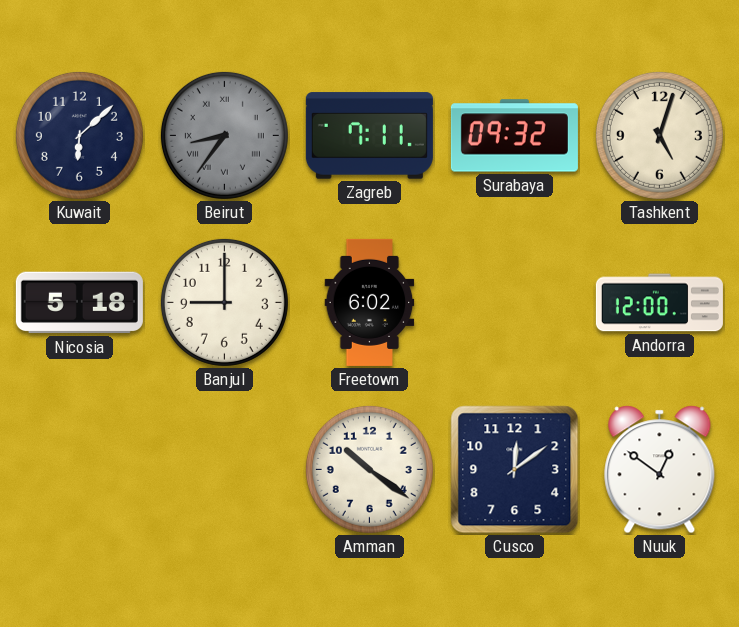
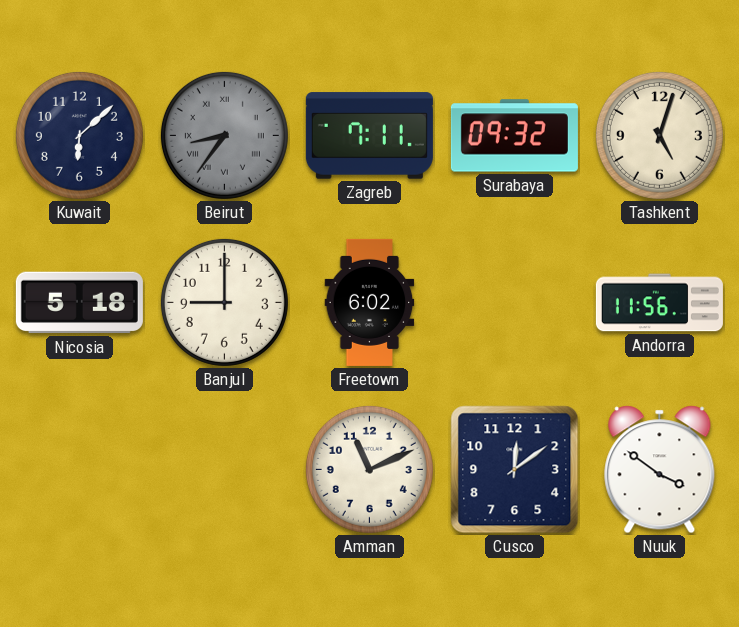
Andorra: 12:00 -> 11:56
Amman: 10:21 -> 11:11
Nuuk: 12:51 -> 3:51
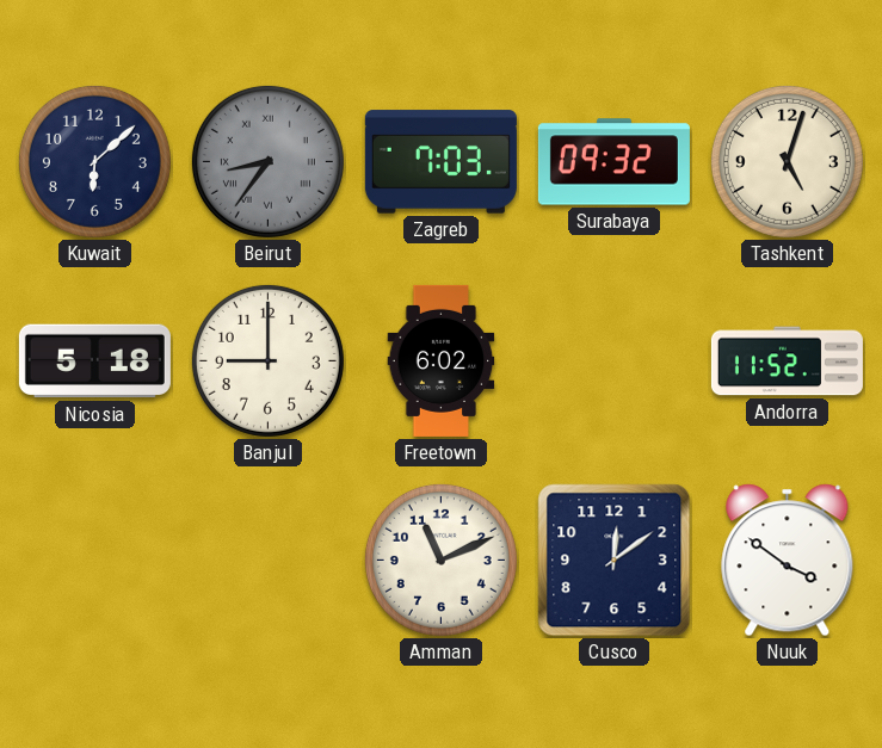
Zagreb: 7:11 -> 7:03
Andorra: 11:56 -> 11:52
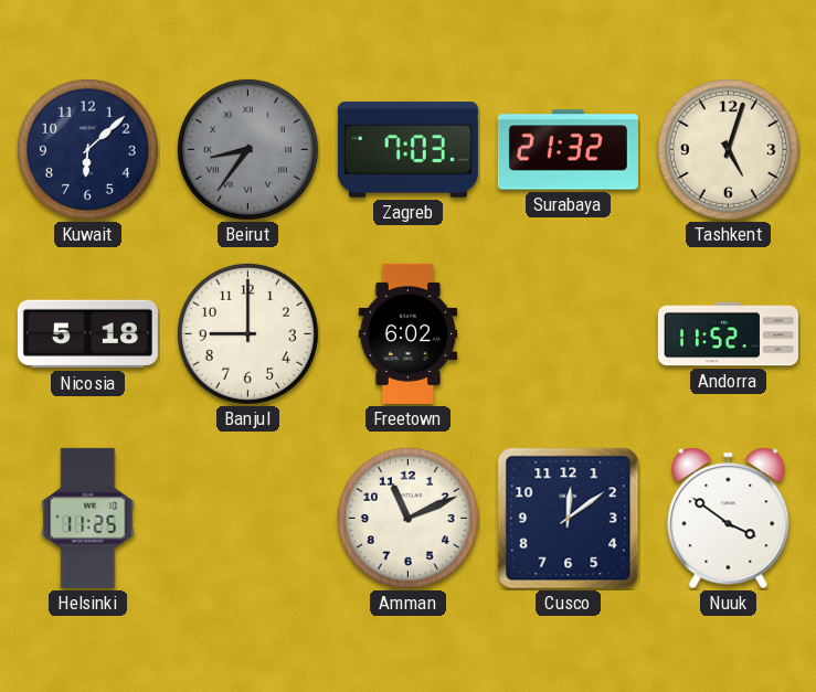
Surabaya: 09:32 -> 21:32
Helsinki: none -> 11:25
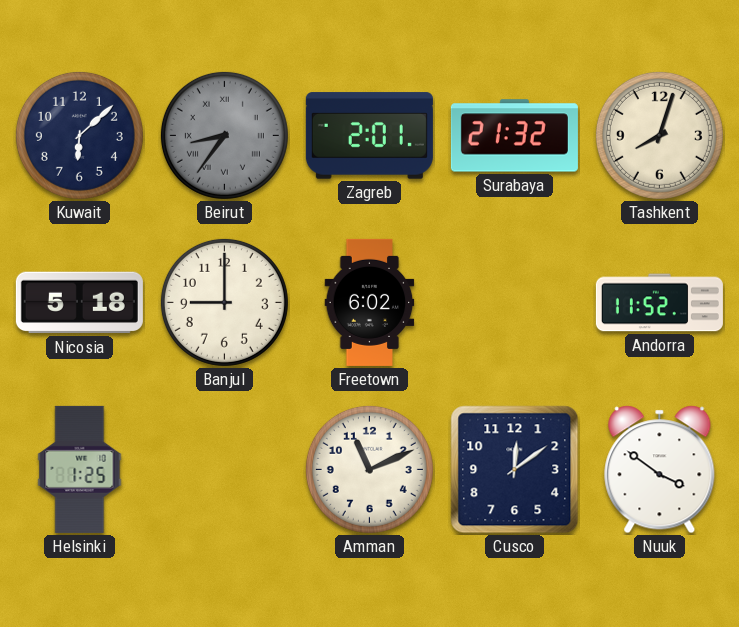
Zagreb: 7:03 -> 2:01
Tashkent: 5:03 -> 8:03
Helsinki: 11:25 -> 1:25
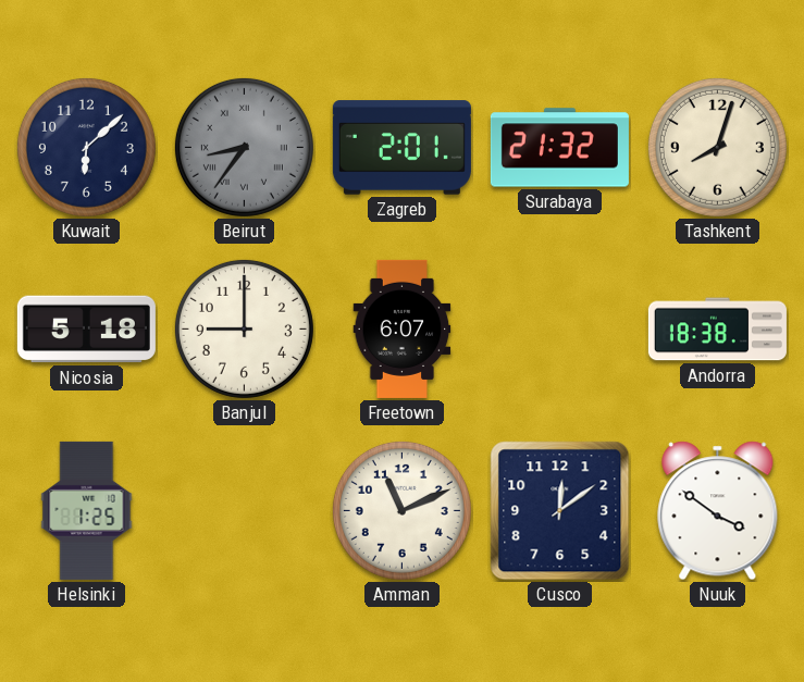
Freetown: 6:02 -> 6:07
Andorra: 11:52 -> 18:38
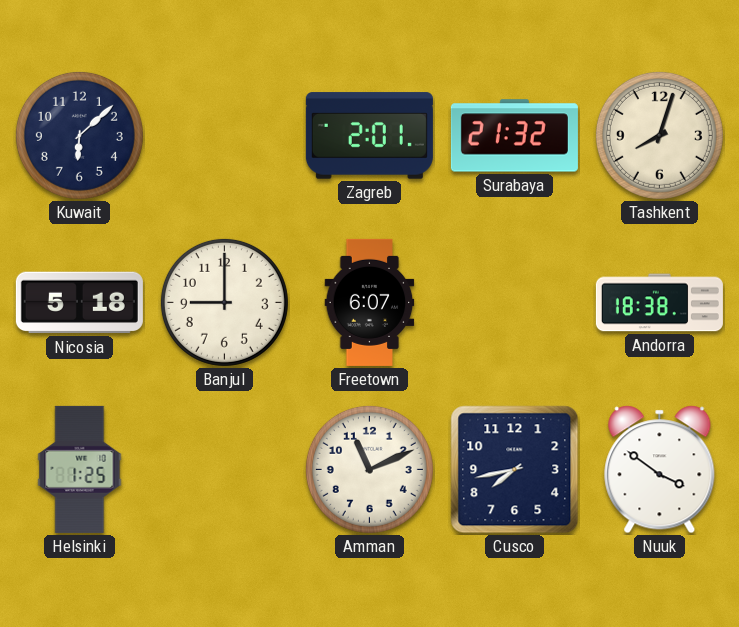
Beirut: 8:36 -> none
Cusco: 12:09 -> 7:43
